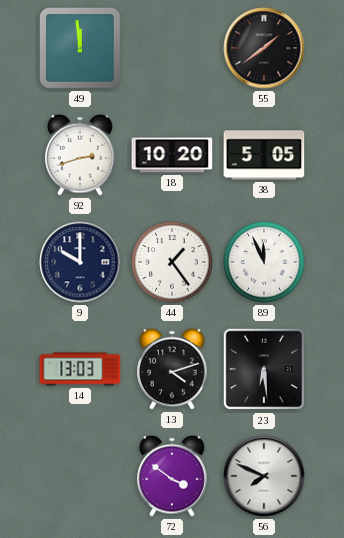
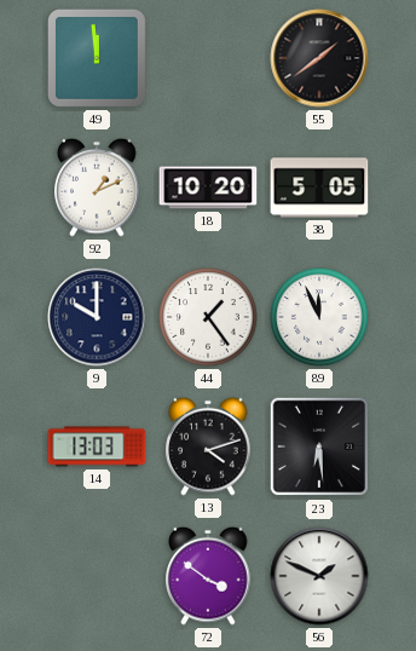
92: 2:42 -> 1:11
56: 7:49 -> 1:49
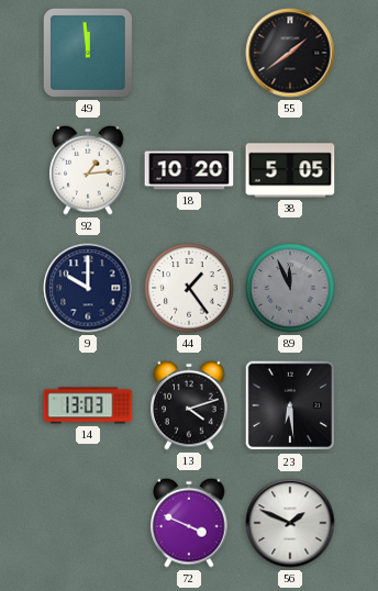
92: 1:11 -> 1:14
89 dial: white -> grey
72: 3:51 -> 3:49
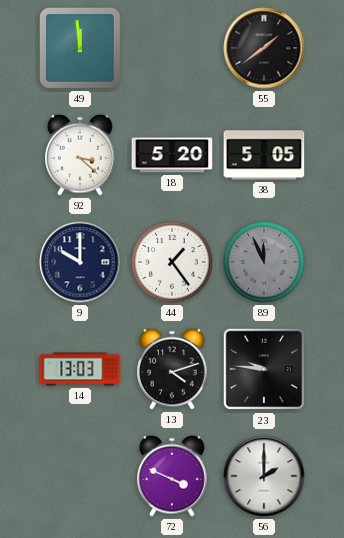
92: 1:14 -> 3:22
18: 10:20 -> 5:20
23: 6:29 -> 9:46
56: 1:49 -> 2:00
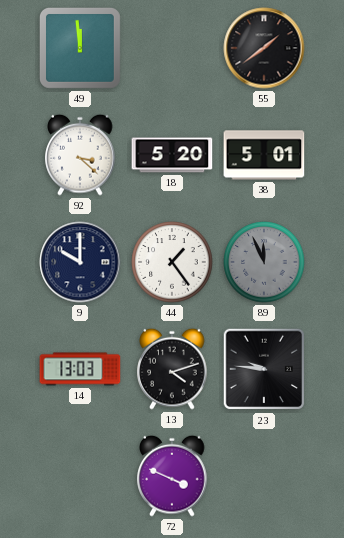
38: 5:05 -> 5:01
56: 2:00 -> none
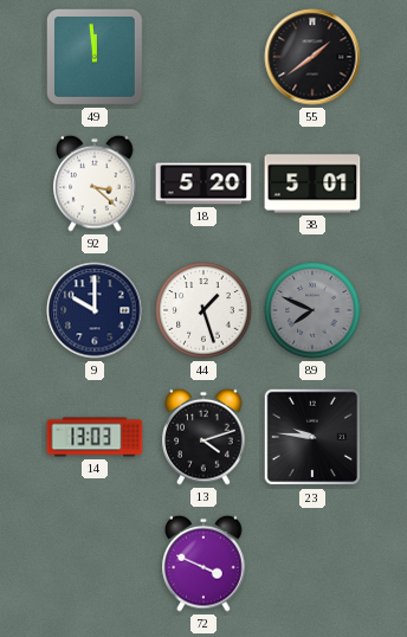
44: 1:24 -> 1:27
89: 11:56 -> 7:49
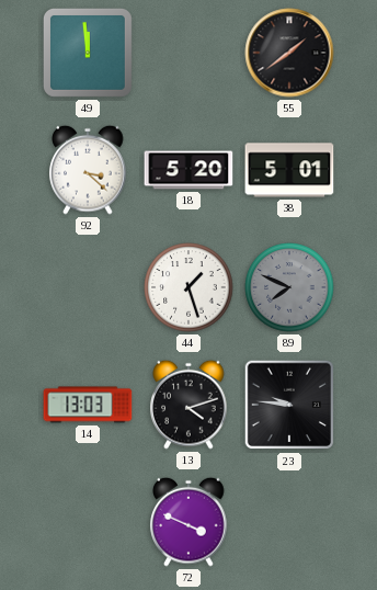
9: 10:00 -> none
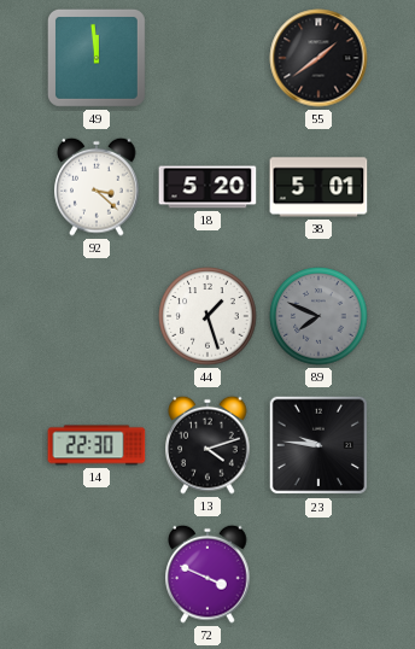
14: 13:03 -> 22:30
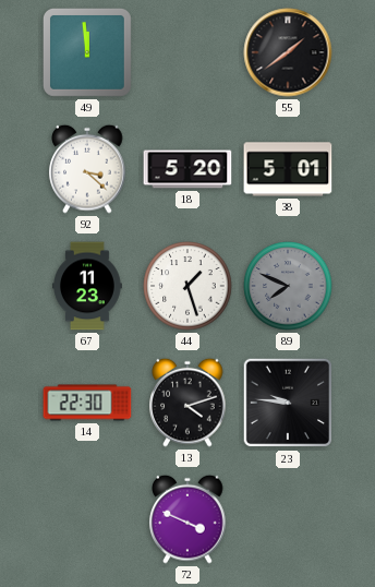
67: none -> 11:23
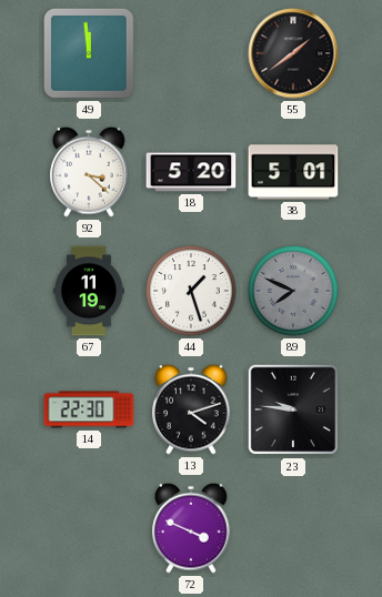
67: 11:23 -> 11:19
